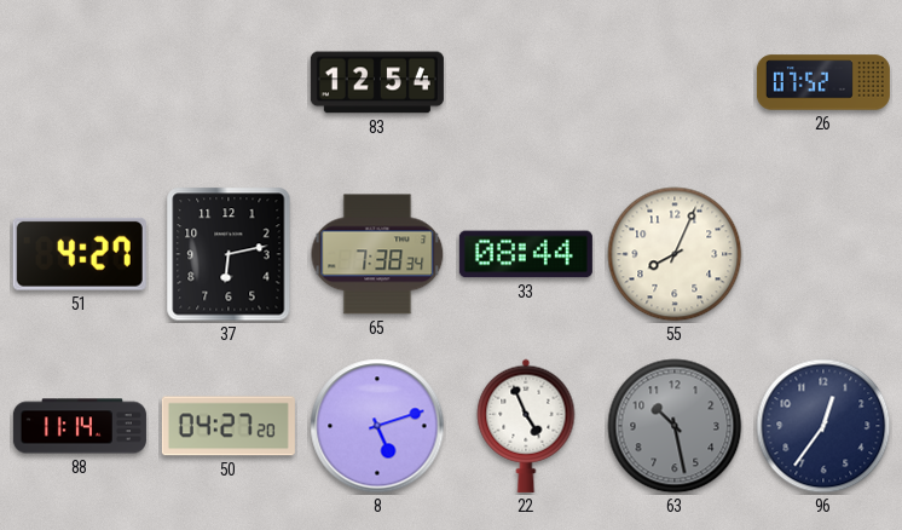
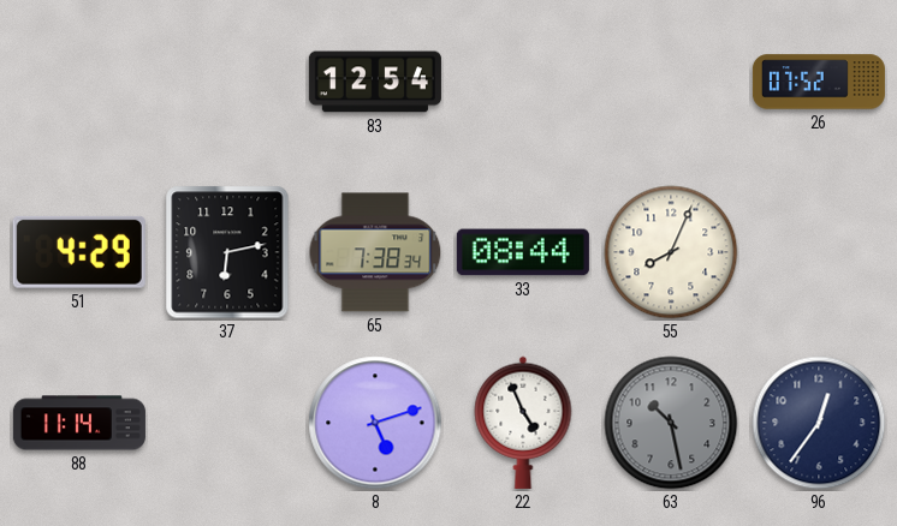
51: 4:27 -> 4:29
50: 04:27 -> none
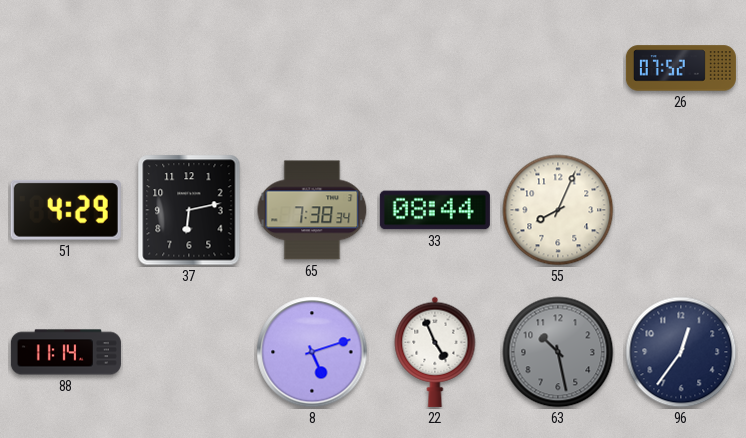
83: 12:54 -> none
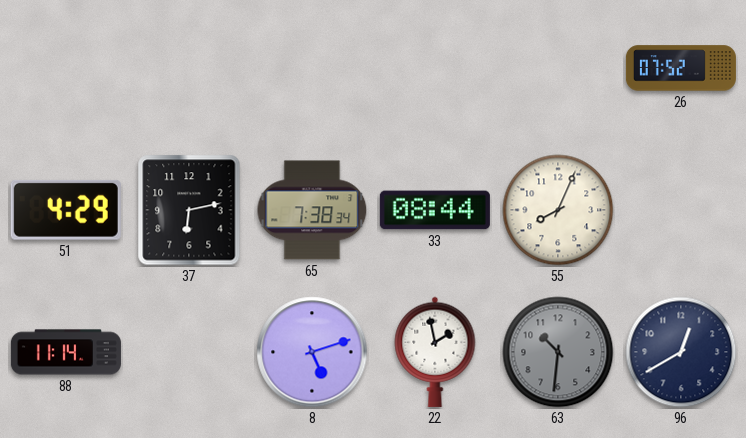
22: 4:56 -> 1:58
63: 10:28 -> 10:31
96: 12:36 -> 12:40
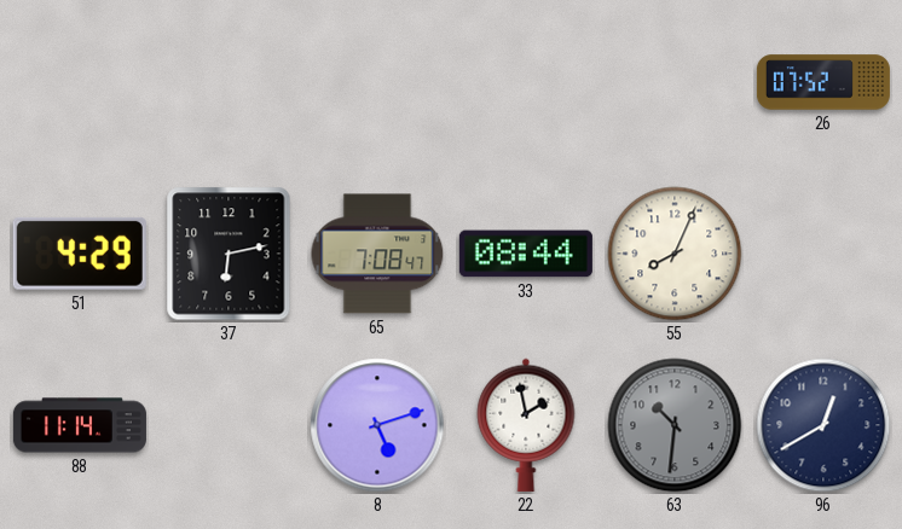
65: 7:38 -> 7:08
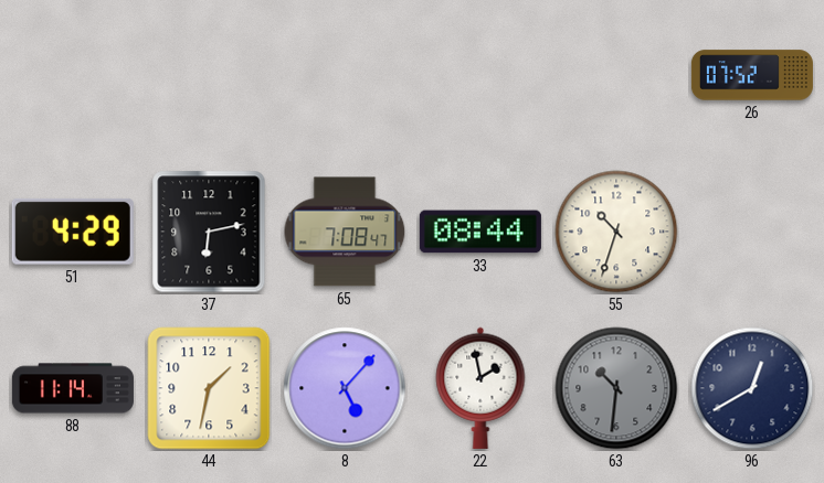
55: 8:04 -> 10:33
44: none -> 1:32
8: 5:12 -> 5:07
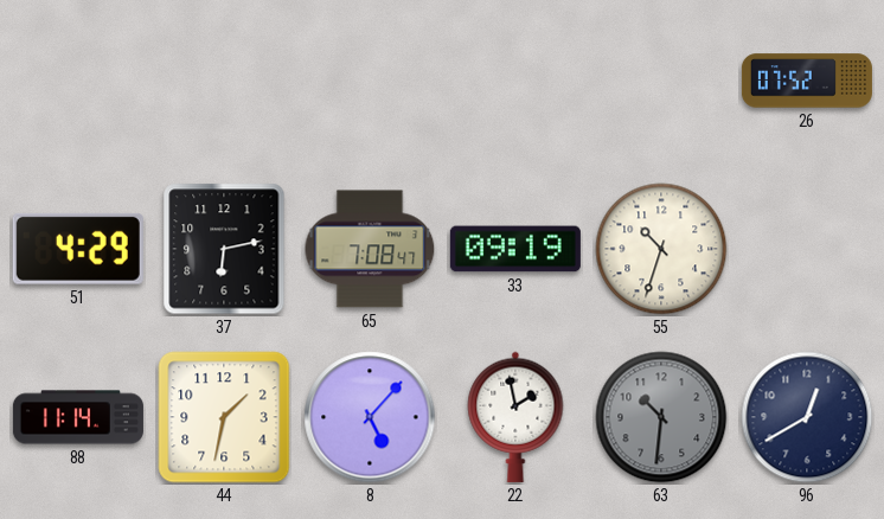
33: 08:44 -> 09:19
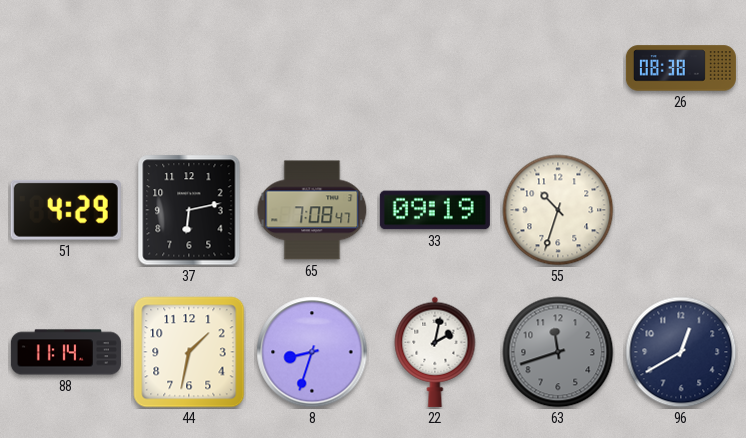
26: 07:52 -> 08:38
8: 5:07 -> 8:33
22: 1:58 -> 2:02
63: 10:31 -> 11:42
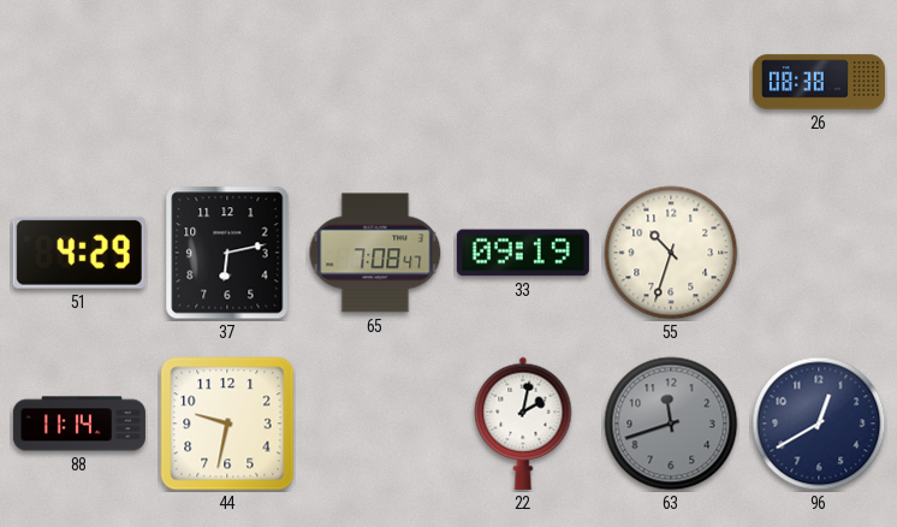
44: 1:32 -> 9:32
8: 8:33 -> none
